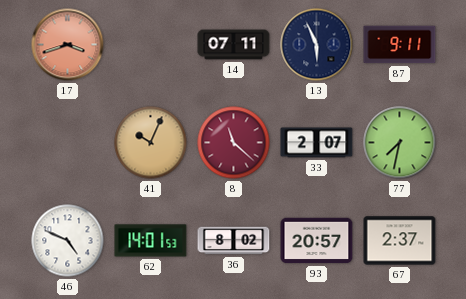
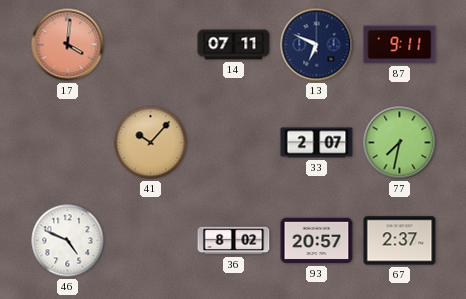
17: 3:42 -> 4:01
13: 5:56 -> 6:49
41: 10:04 -> 10:07
8: 11:22 -> none
62: 14:01 -> none
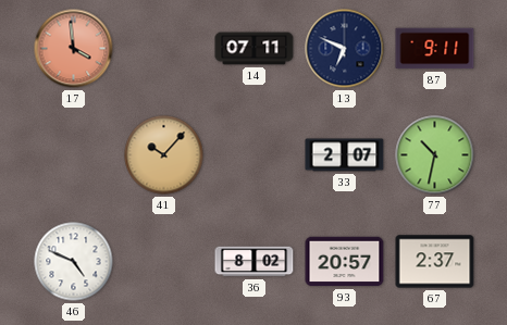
17: 4:01 -> 3:59
77: 7:32 -> 10:32
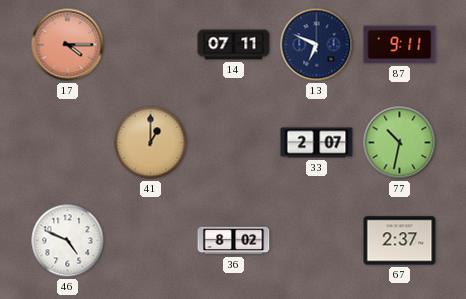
17: 3:59 -> 4:15
41: 10:07 -> 1:00
93: 20:57 -> none
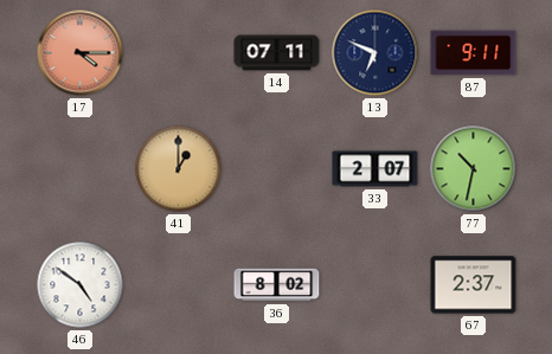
46: 4:49 -> 4:51
